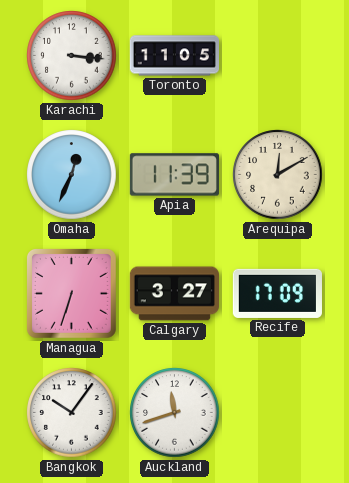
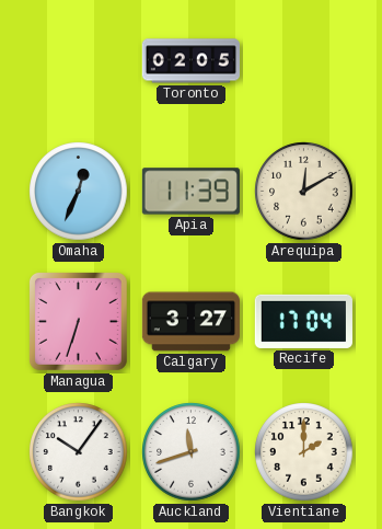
Karachi: 3:16 -> none
Toronto: 11:05 -> 02:05
Recife: 17:09 -> 17:04
Vientiane: none -> 2:00
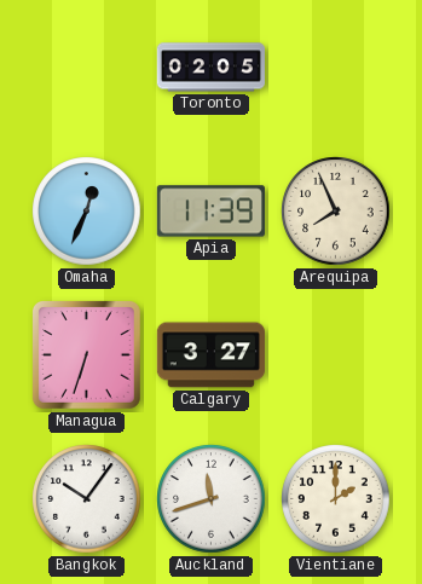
Arequipa: 12:10 -> 7:56
Recife: 17:04 -> none
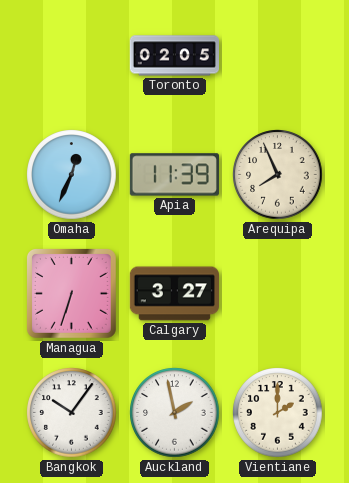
Auckland: 11:42 -> 1:58
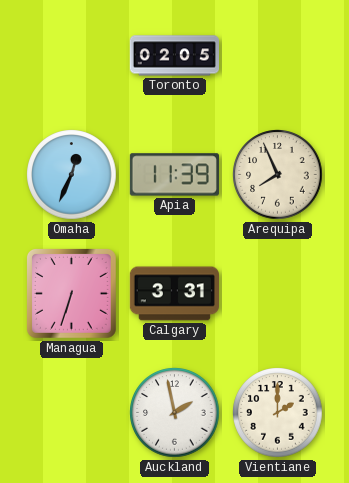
Calgary: 3:27 -> 3:31
Bangkok: 10:06 -> none
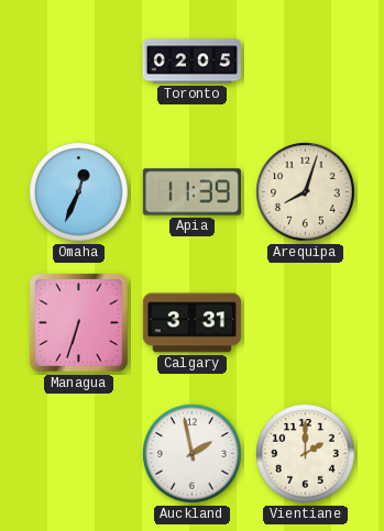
Arequipa: 7:56 -> 8:03
